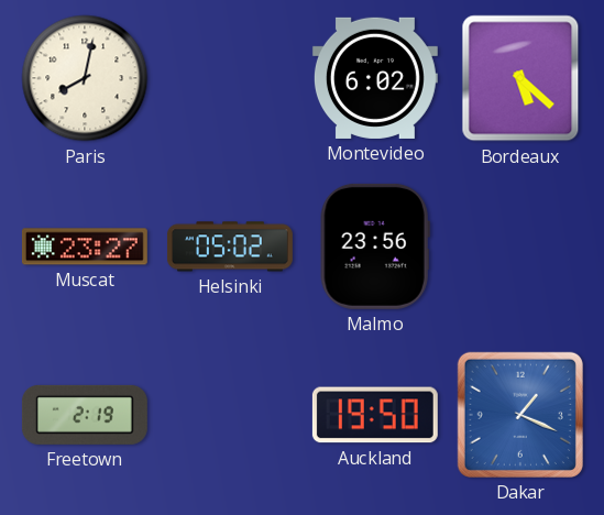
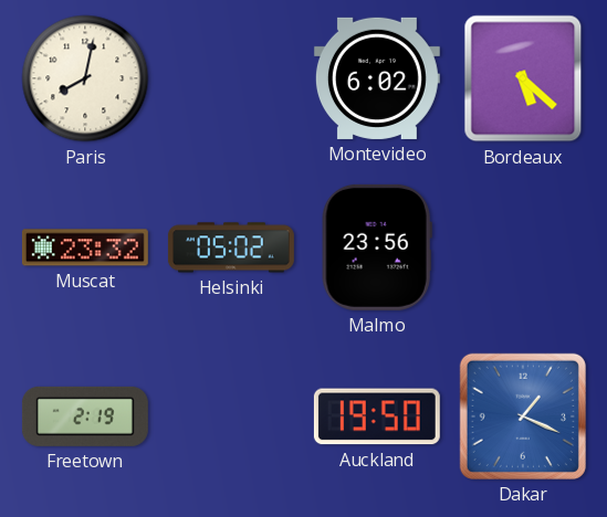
Muscat: 23:27 -> 23:32
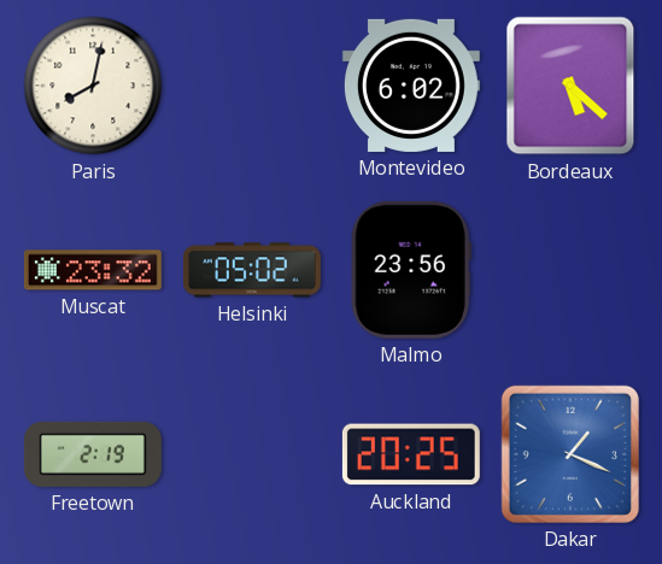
Auckland: 19:50 -> 20:25
